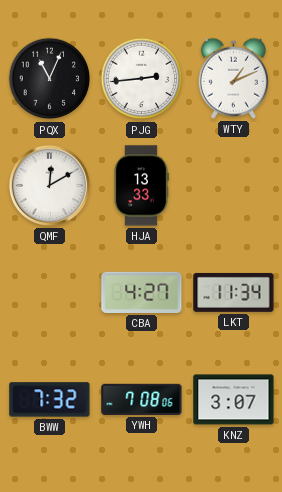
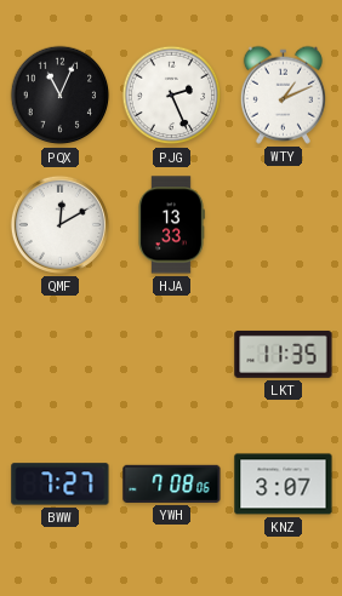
PJG: 2:44 -> 2:26
CBA: 4:27 -> none
LKT: 11:34 -> 11:35
BWW: 7:32 -> 7:27
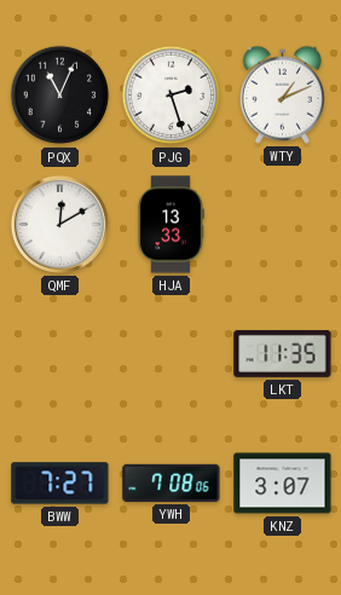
PJG: 2:26 -> 2:27
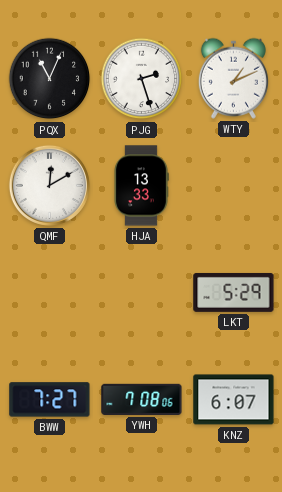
LKT: 11:35 -> 5:29
KNZ: 3:07 -> 6:07
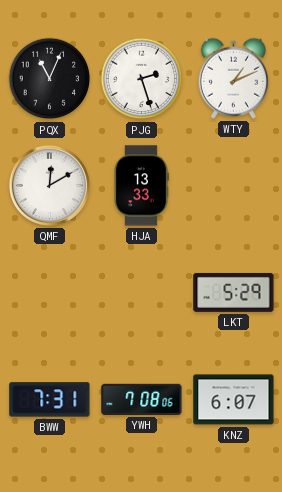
BWW: 7:27 -> 7:31
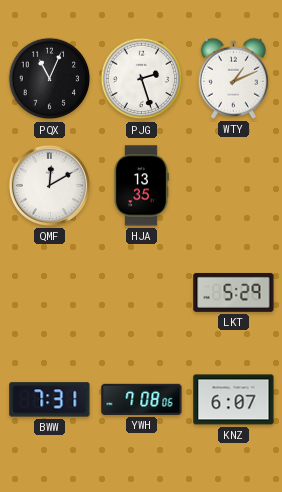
HJA: 13:33 -> 13:35
